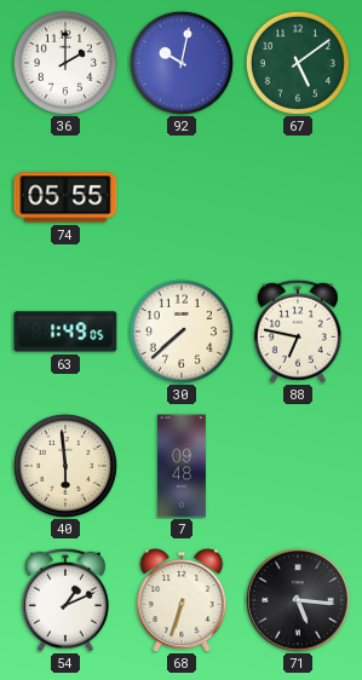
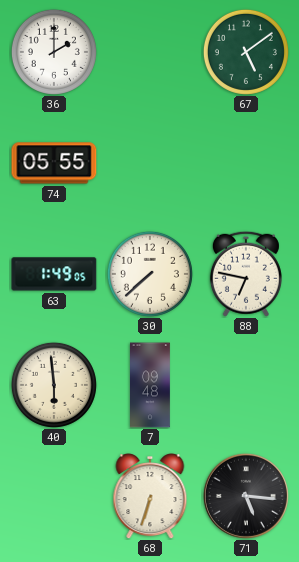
92: 10:02 -> none
54: 1:11 -> none
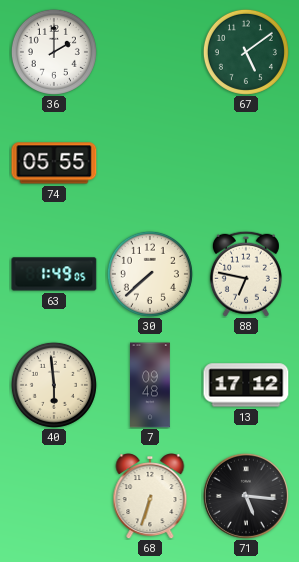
13: none -> 17:12
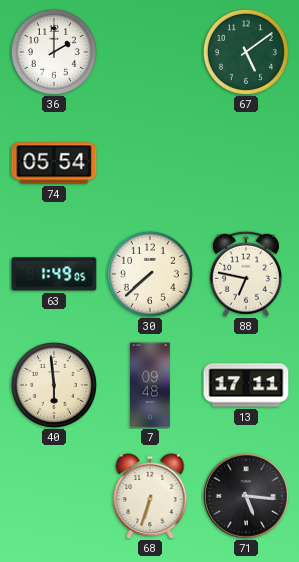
74: 05:55 -> 05:54
13: 17:12 -> 17:11
